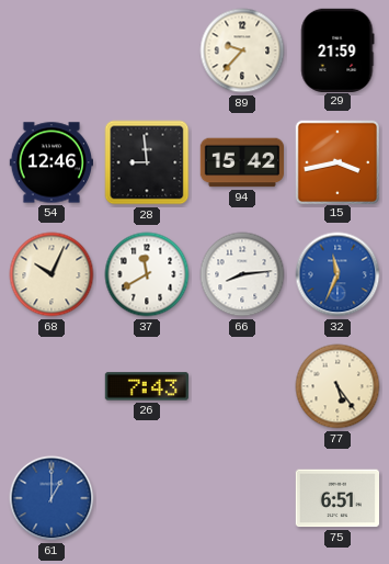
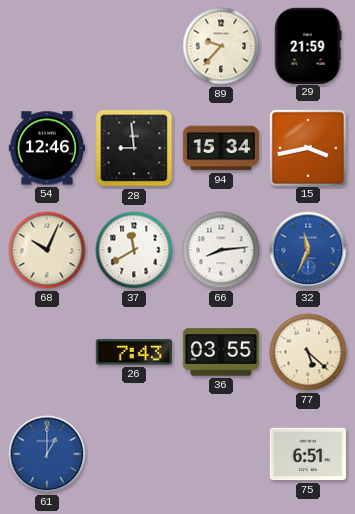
94: 15:42 -> 15:34
36: none -> 03:55
77: 5:24 -> 5:22
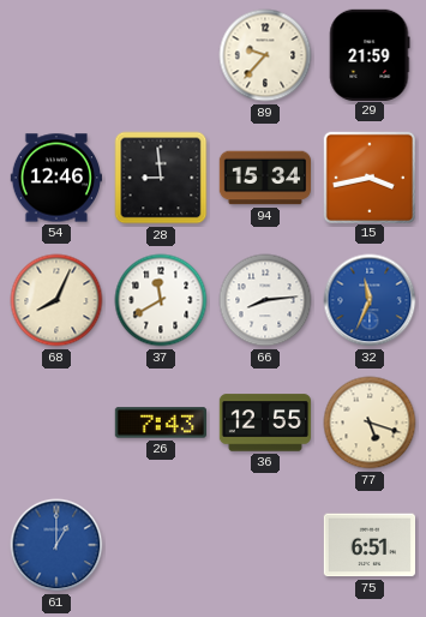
68: 10:04 -> 8:04
36: 03:55 -> 12:55
77: 5:22 -> 5:18
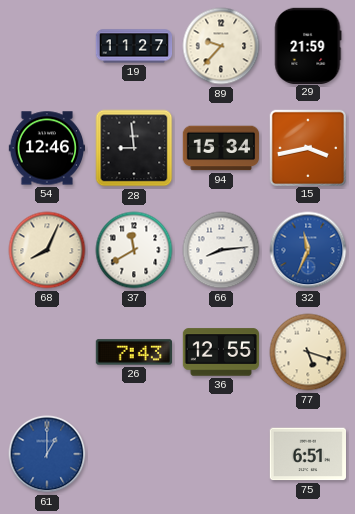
19: none -> 11:27
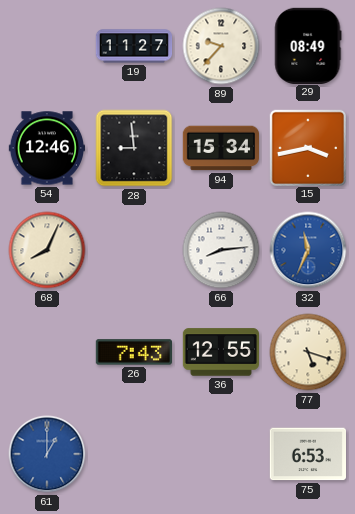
29: 21:59 -> 08:49
37: 11:40 -> none
75: 6:51 -> 6:53
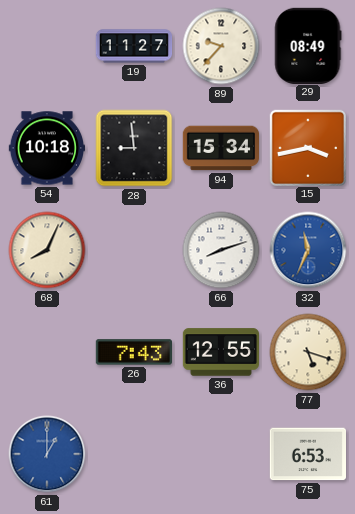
54: 12:46 -> 10:18
66: 8:14 -> 8:12
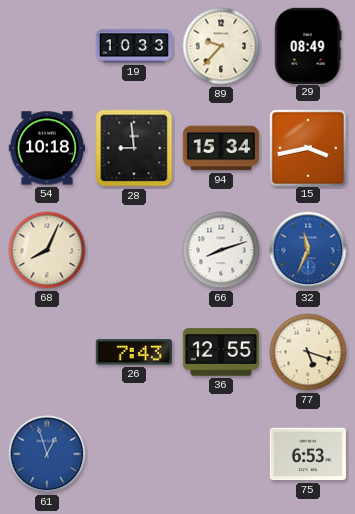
19: 11:27 -> 10:33
61: 1:00 -> 12:57
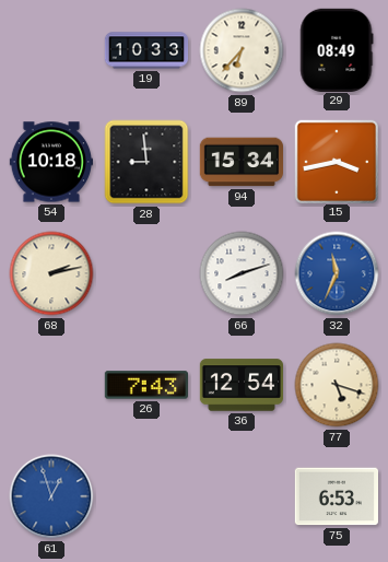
89: 9:37 -> 6:37
68: 8:04 -> 2:13
36: 12:55 -> 12:54
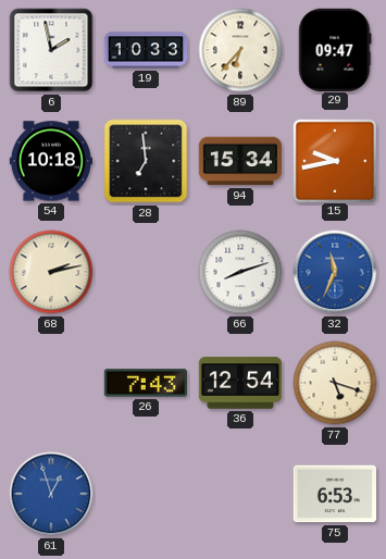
6: none -> 1:58
29: 08:49 -> 09:47
28: 8:59 -> 6:59
15: 3:43 -> 9:43
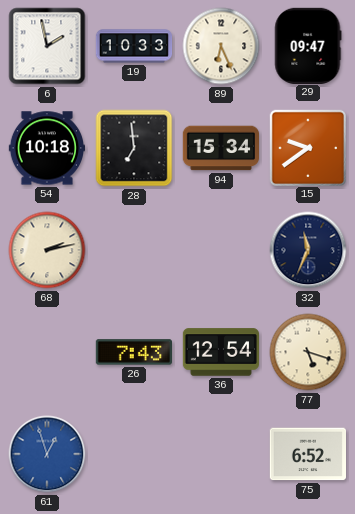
89: 6:37 -> 6:26
15: 9:43 -> 9:39
66: 8:12 -> none
32 dial: blue -> navy
75: 6:53 -> 6:52
